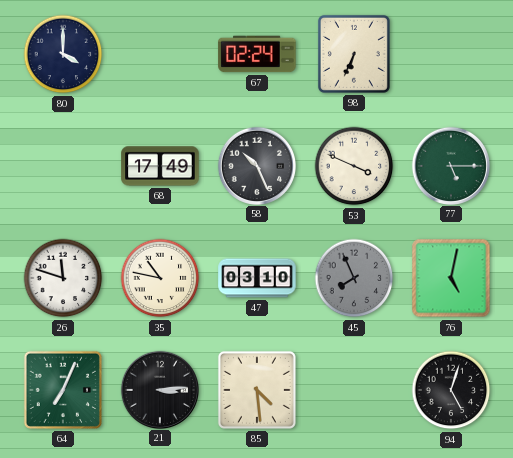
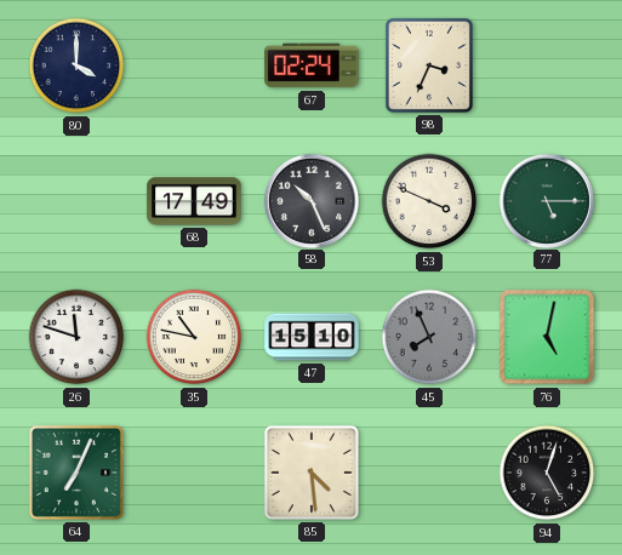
98: 6:34 -> 3:34
47: 03:10 -> 15:10
21: 3:14 -> none
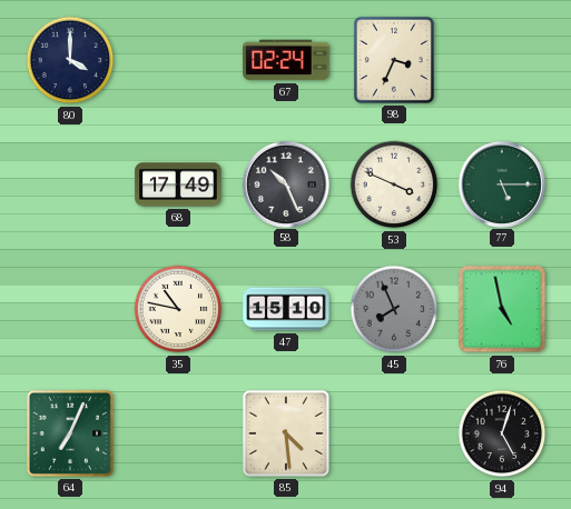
26: 11:48 -> none
76: 5:02 -> 4:58
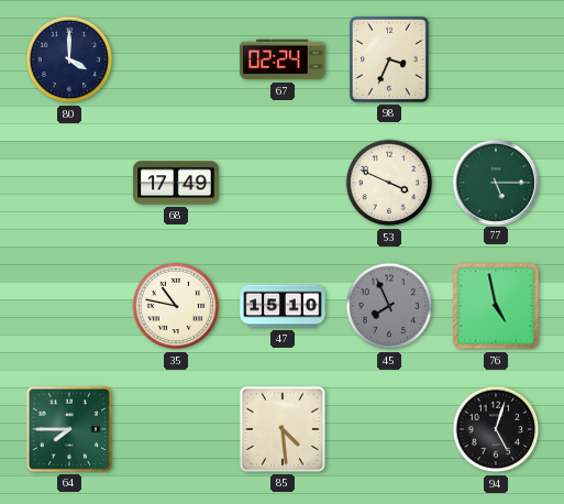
58: 10:26 -> none
64: 7:04 -> 7:45
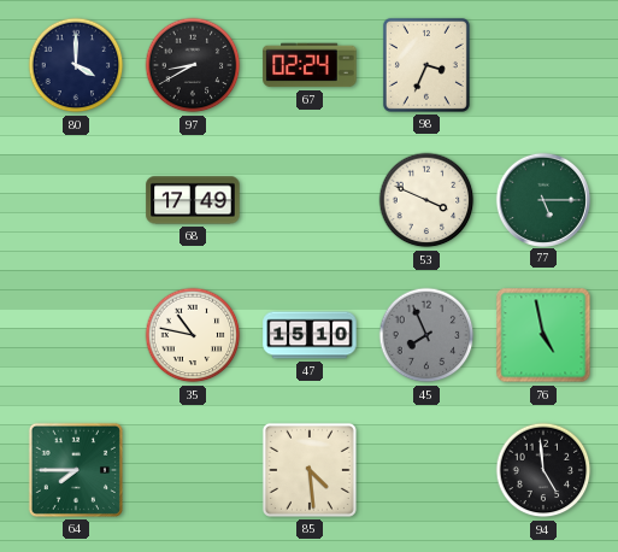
97: none -> 8:40
94: 5:03 -> 4:59
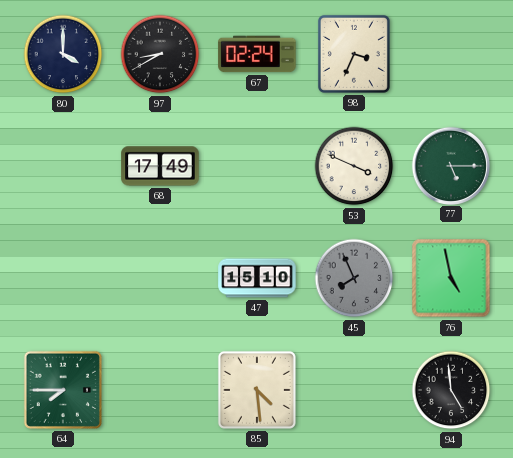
35: 10:47 -> none
